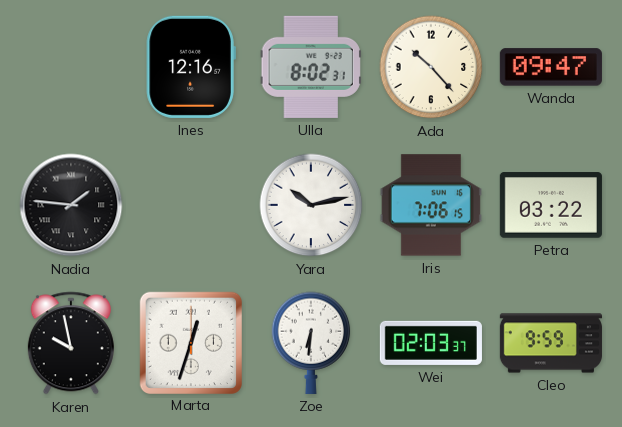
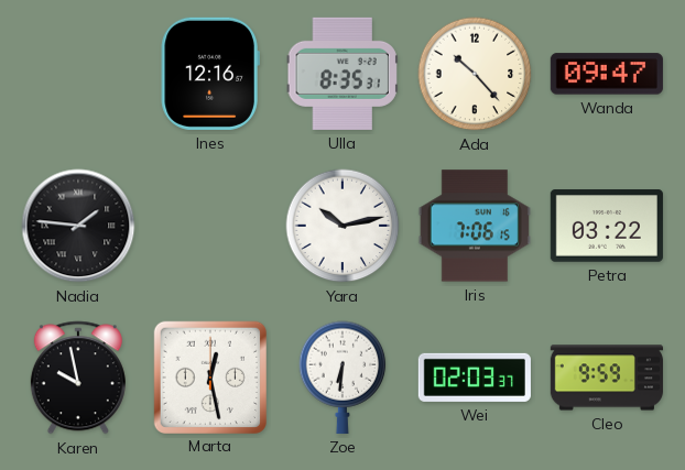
Ulla: 8:02 -> 8:35
Marta: 12:33 -> 12:28
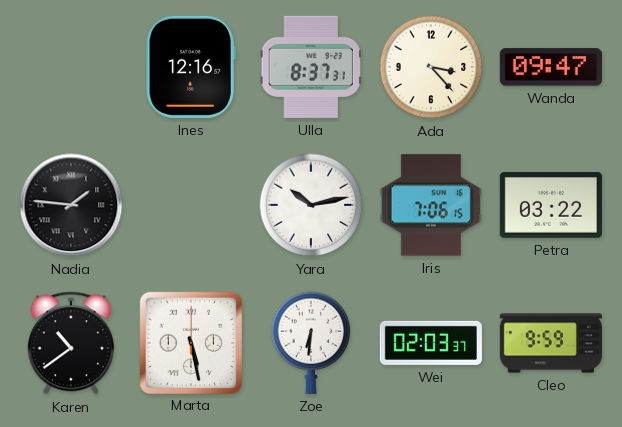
Ulla: 8:35 -> 8:37
Ada: 10:23 -> 3:23
Karen: 9:58 -> 10:39
Marta: 12:28 -> 5:28
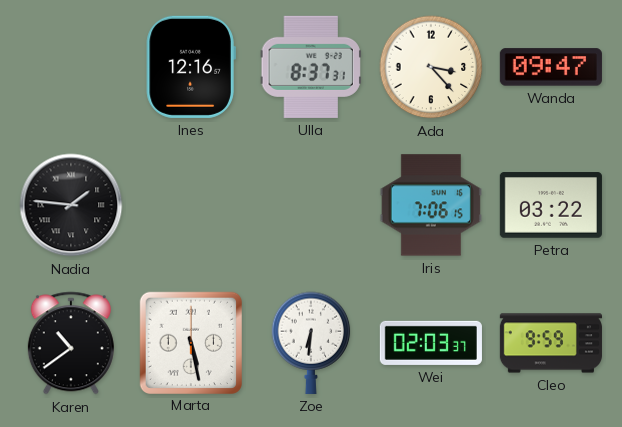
Yara: 10:13 -> none
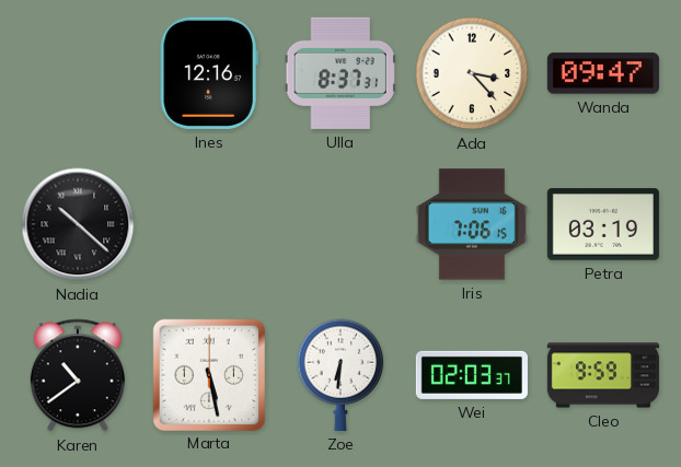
Nadia: 1:46 -> 10:22
Petra: 03:22 -> 03:19
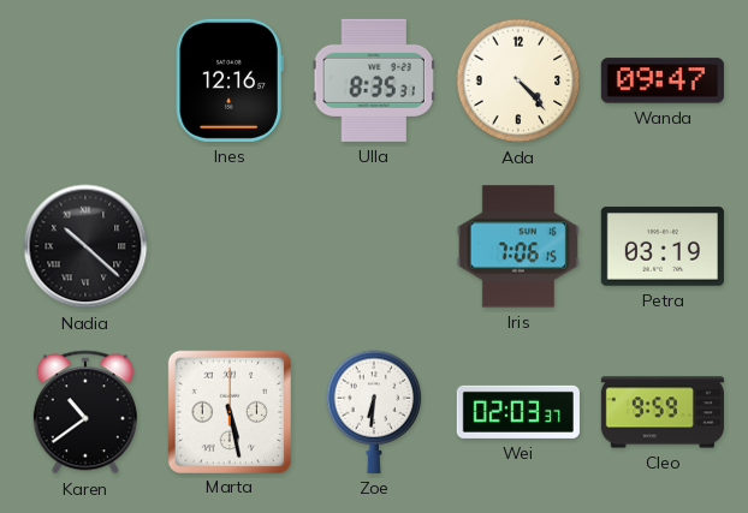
Ulla: 8:37 -> 8:35
Ada: 3:23 -> 4:23
